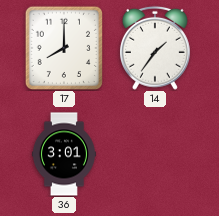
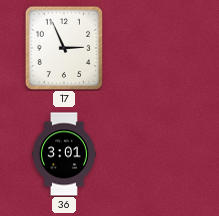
17: 8:00 -> 2:56
14: 1:36 -> none
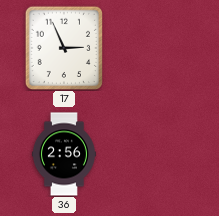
36: 3:01 -> 2:56
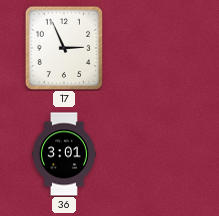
36: 2:56 -> 3:01
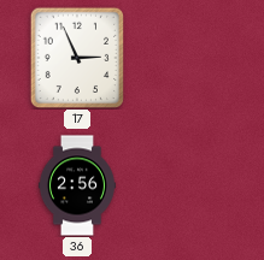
36: 3:01 -> 2:56
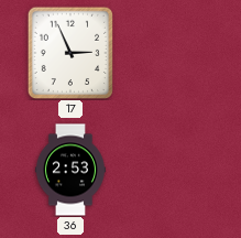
36: 2:56 -> 2:53
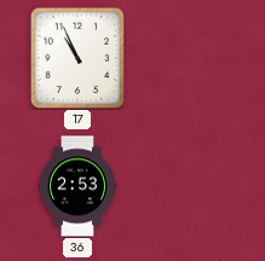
17: 2:56 -> 10:56
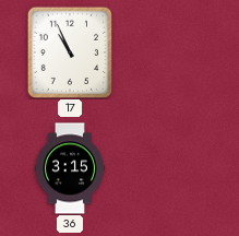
36: 2:53 -> 3:15
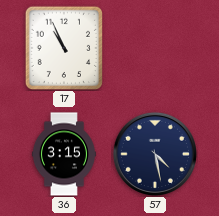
57: none -> 4:28
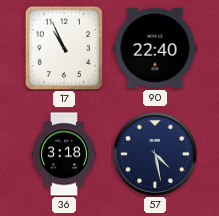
90: none -> 22:40
36: 3:15 -> 3:18
